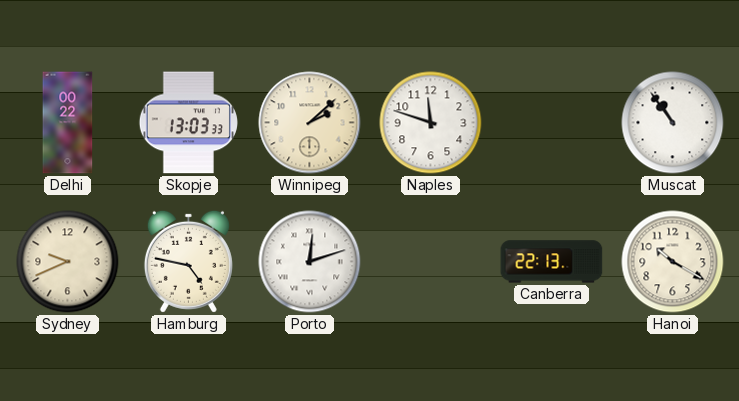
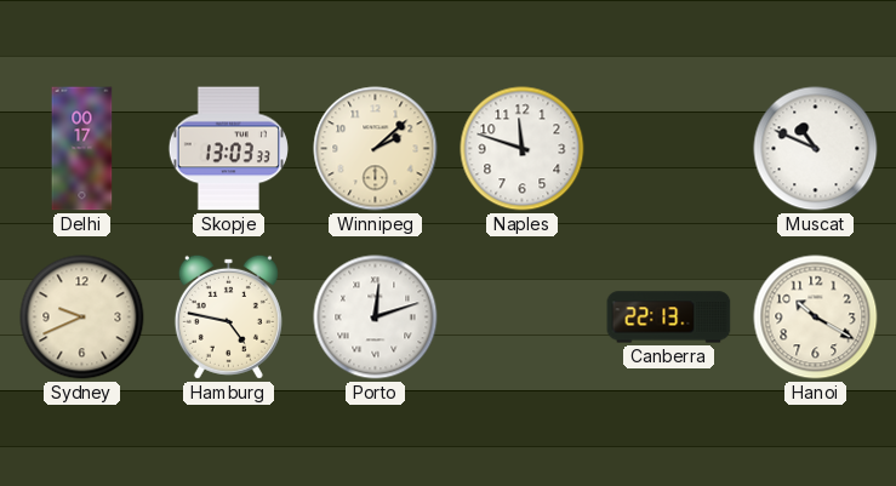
Delhi: 00:22 -> 00:17
Muscat: 10:54 -> 10:49
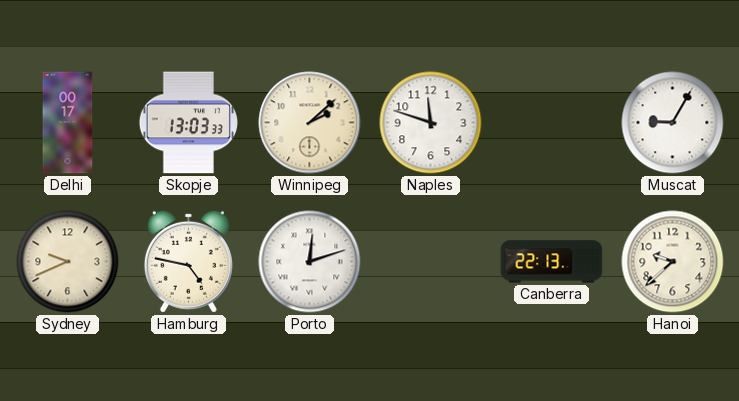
Muscat: 10:49 -> 9:05
Hanoi: 10:20 -> 9:38
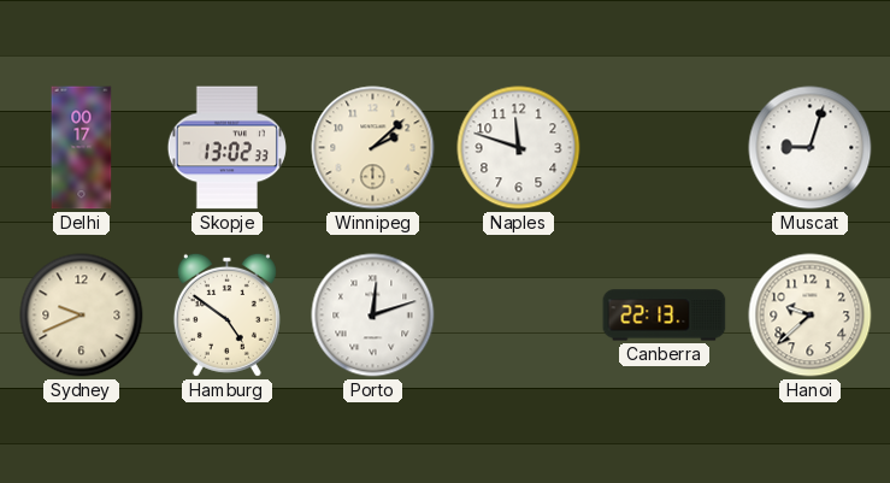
Skopje: 13:03 -> 13:02
Muscat: 9:05 -> 9:03
Hamburg: 4:47 -> 4:51
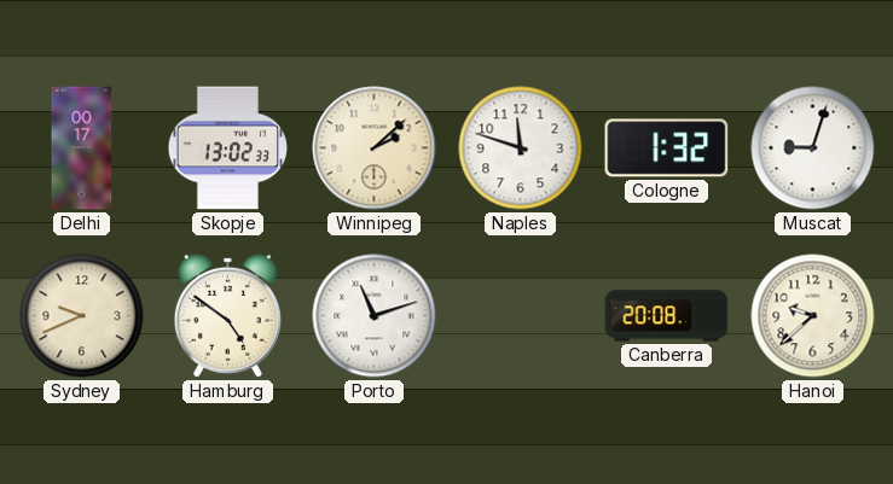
Cologne: none -> 1:32
Porto: 12:12 -> 11:12
Canberra: 22:13 -> 20:08
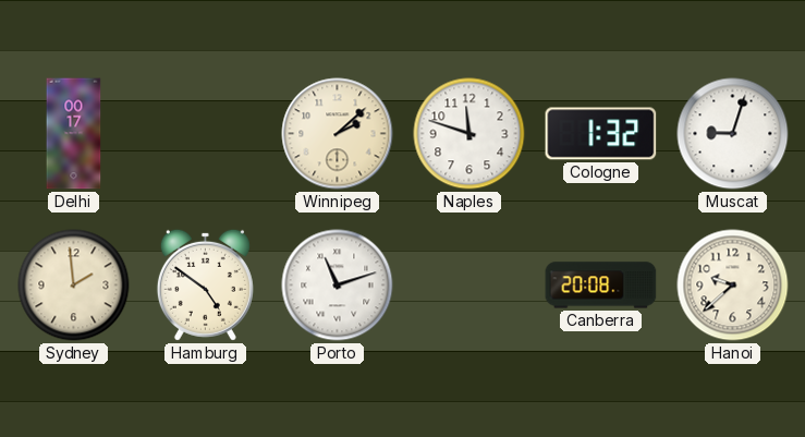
Skopje: 13:02 -> none
Sydney: 9:41 -> 1:59
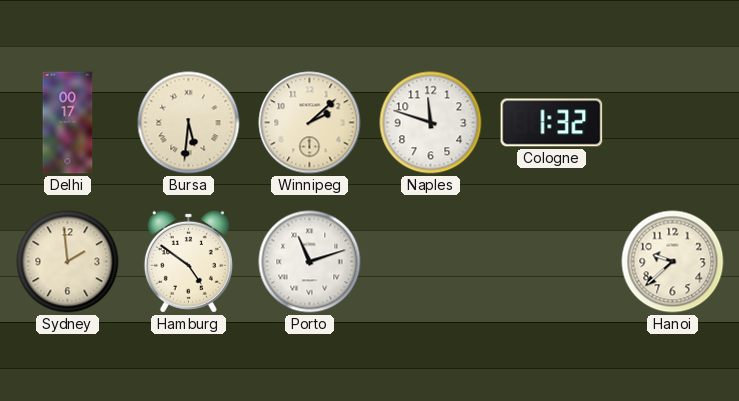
Bursa: none -> 5:31
Muscat: 9:03 -> none
Canberra: 20:08 -> none
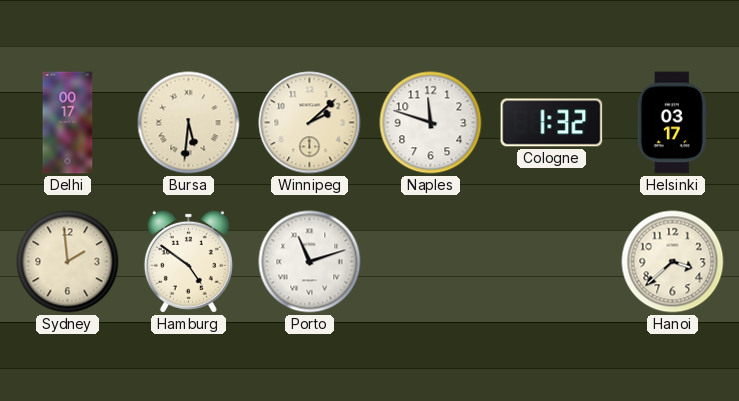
Helsinki: none -> 03:17
Hanoi: 9:38 -> 3:38
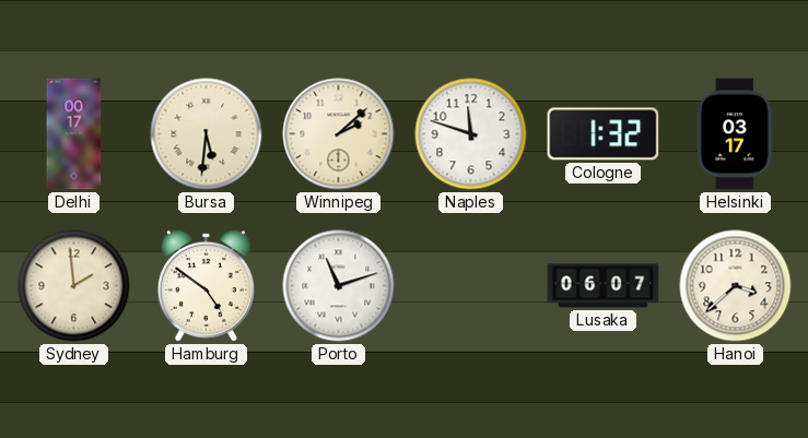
Lusaka: none -> 06:07
